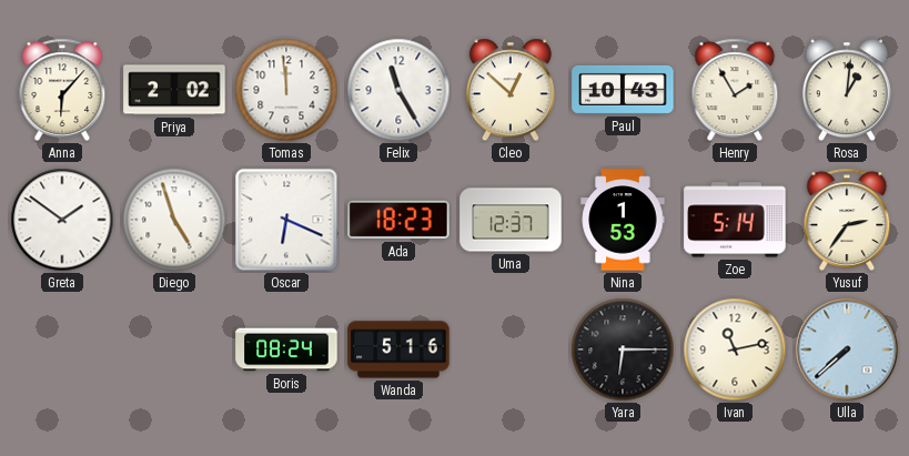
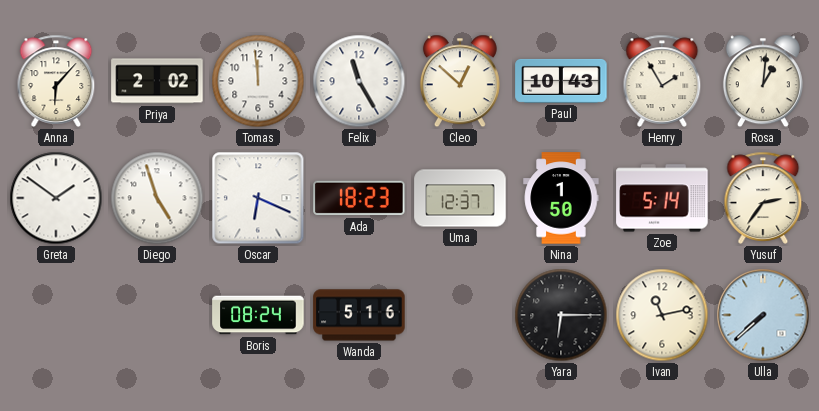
Nina: 1:53 -> 1:50
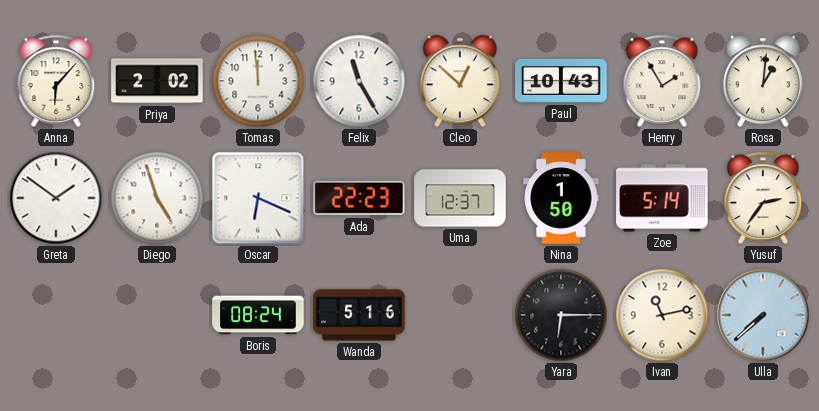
Ada: 18:23 -> 22:23
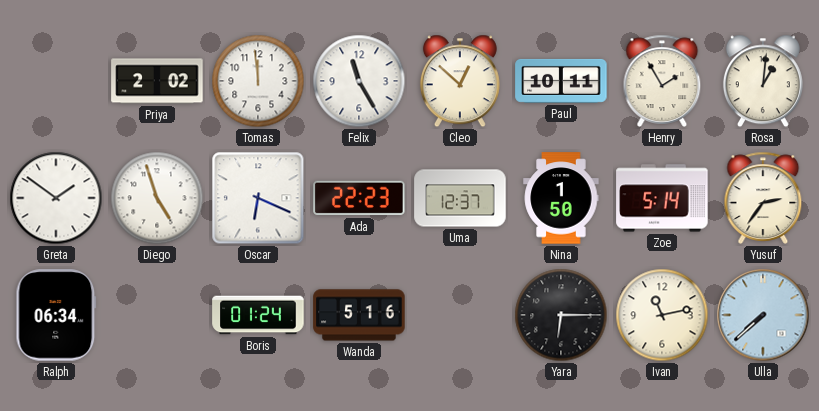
Anna: 6:07 -> none
Paul: 10:43 -> 10:11
Ralph: none -> 06:34
Boris: 08:24 -> 01:24
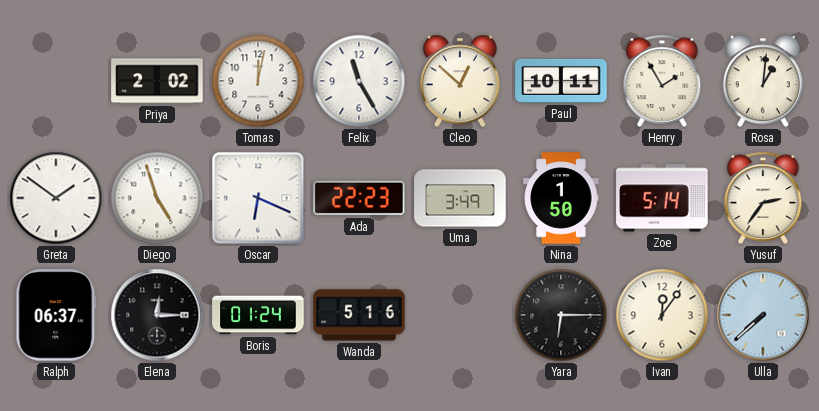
Tomas: 11:59 -> 12:02
Uma: 12:37 -> 3:49
Ralph: 06:34 -> 06:37
Elena: none -> 12:15
Ivan: 11:13 -> 12:06
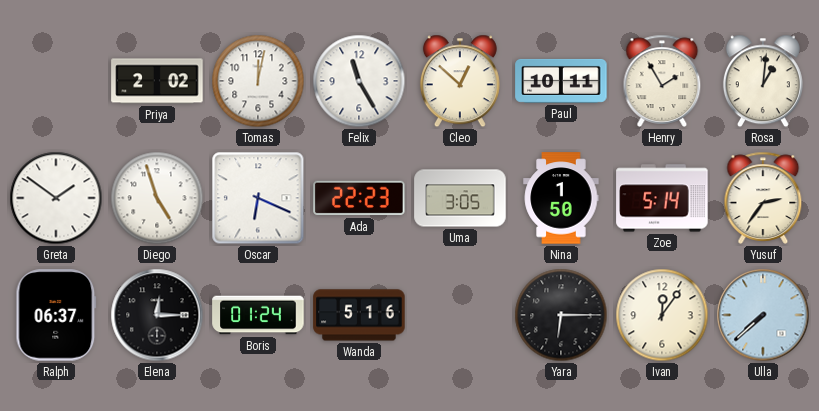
Uma: 3:49 -> 3:05
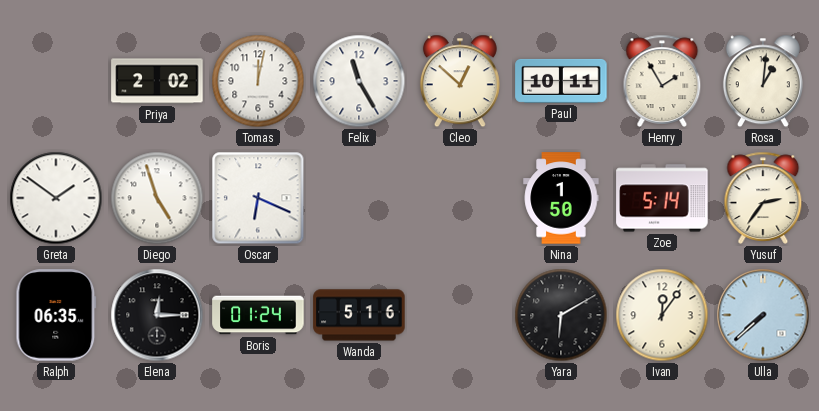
Ada: 22:23 -> none
Uma: 3:05 -> none
Ralph: 06:37 -> 06:35
Yara: 6:15 -> 6:10
